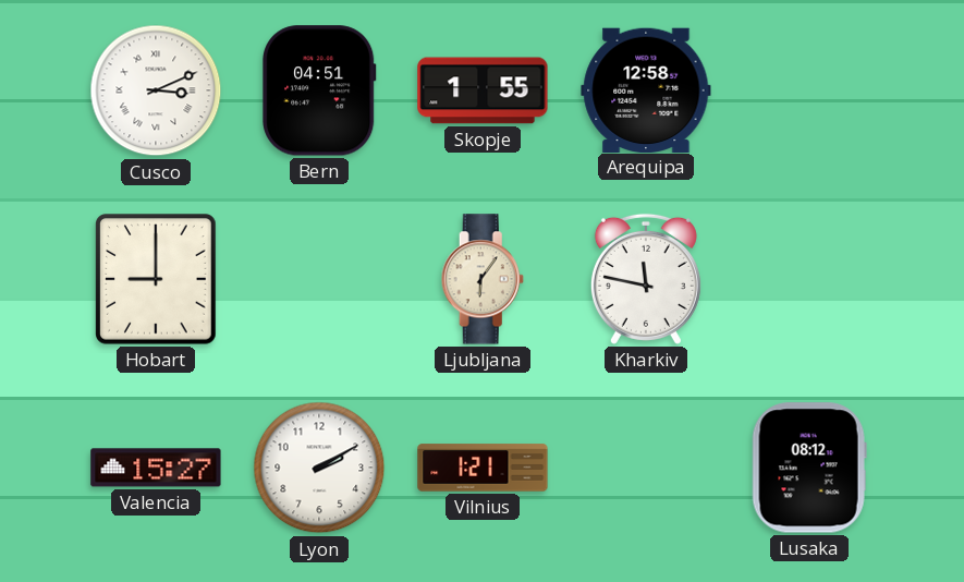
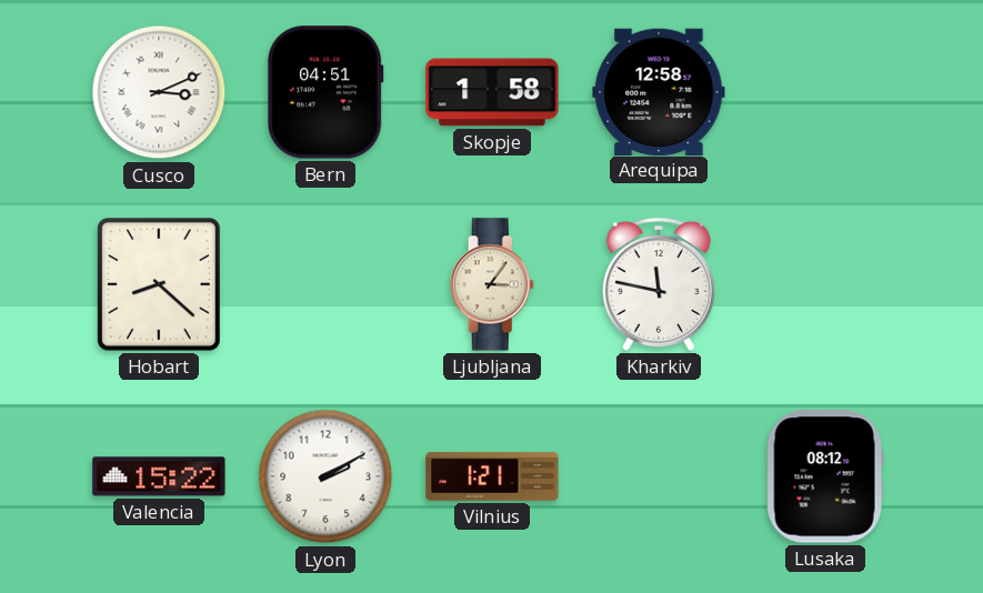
Skopje: 1:55 -> 1:58
Hobart: 9:00 -> 8:22
Ljubljana: 6:06 -> 3:06
Valencia: 15:27 -> 15:22
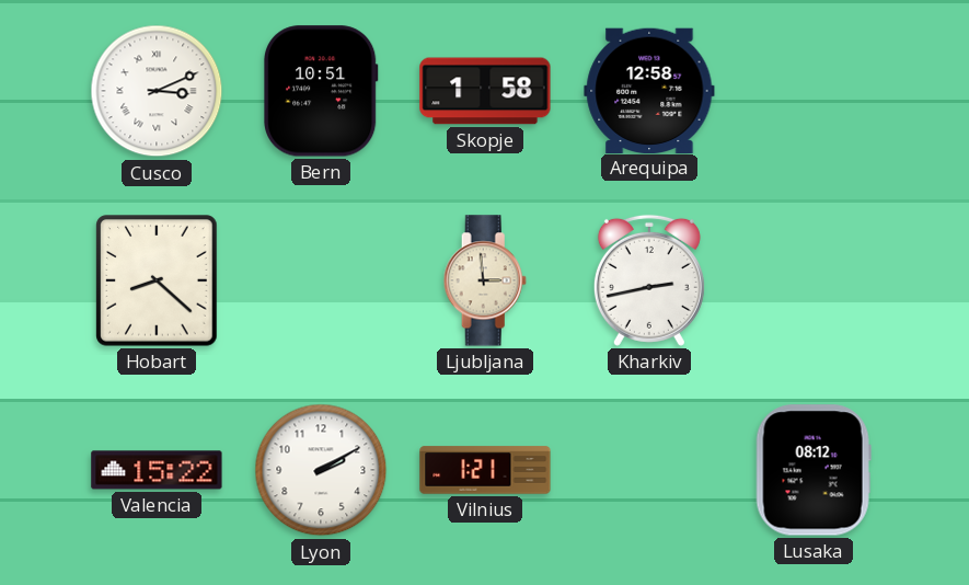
Bern: 04:51 -> 10:51
Ljubljana: 3:06 -> 2:59
Kharkiv: 11:47 -> 2:43
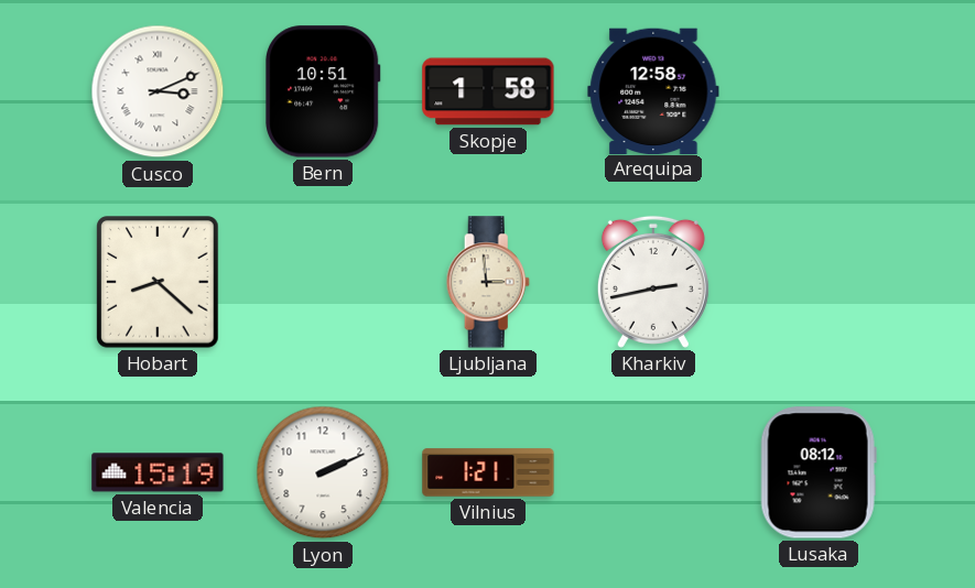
Valencia: 15:22 -> 15:19
Lyon: 2:10 -> 2:11
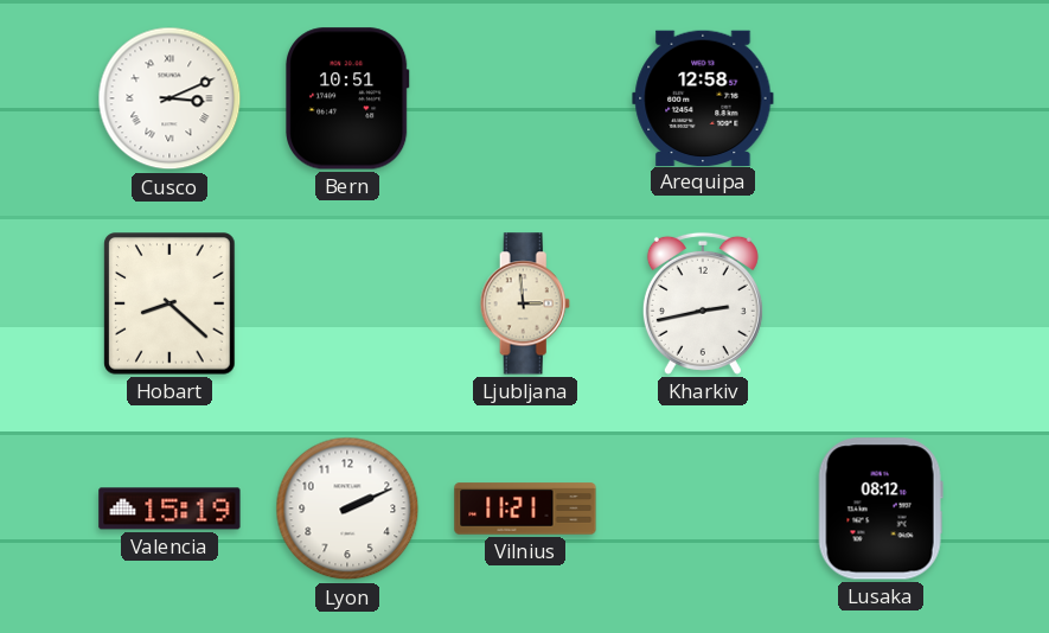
Skopje: 1:58 -> none
Vilnius: 1:21 -> 11:21
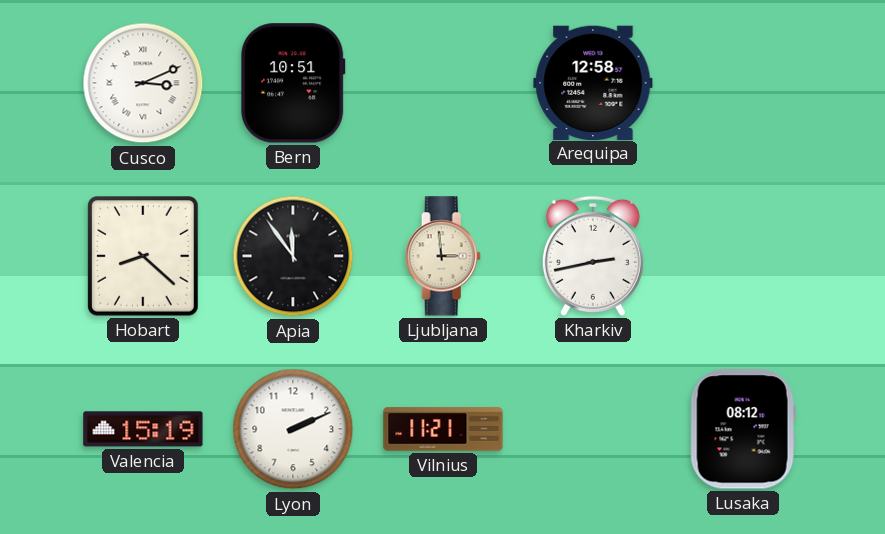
Apia: none -> 11:54
